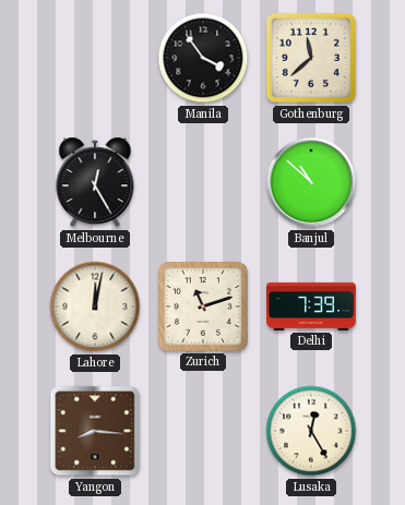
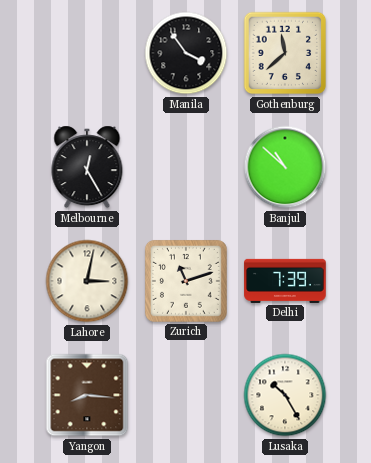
Lahore: 12:02 -> 3:02
Lusaka: 12:25 -> 10:25
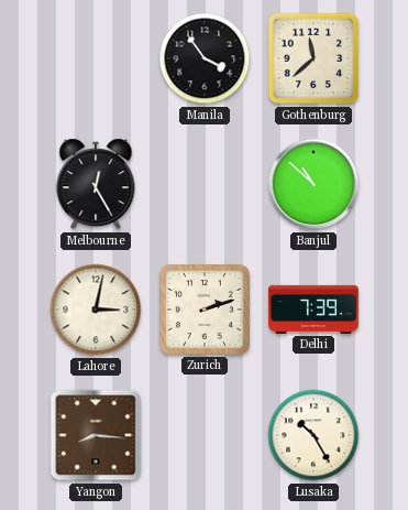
Zurich: 11:12 -> 2:12
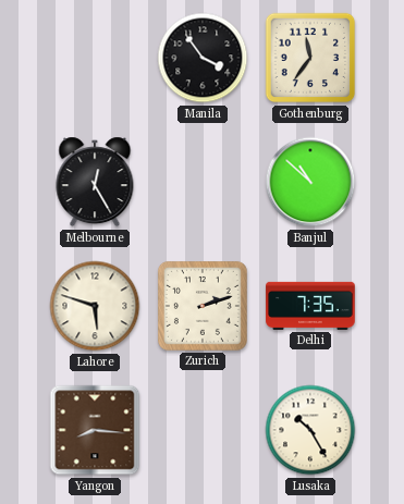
Gothenburg: 11:38 -> 11:36
Lahore: 3:02 -> 5:48
Delhi: 7:39 -> 7:35
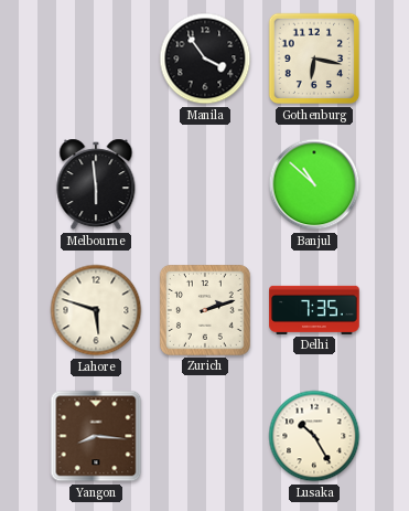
Gothenburg: 11:36 -> 6:17
Melbourne: 12:25 -> 5:59
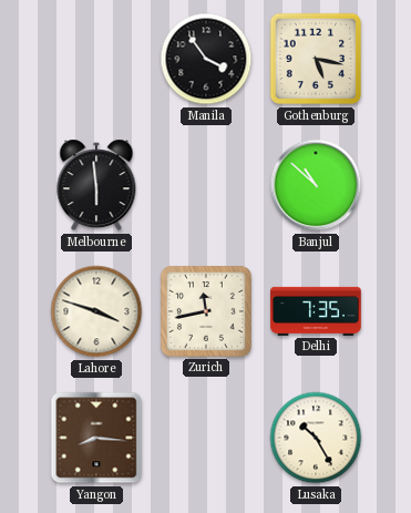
Gothenburg: 6:17 -> 5:17
Lahore: 5:48 -> 3:48
Zurich: 2:12 -> 11:43
